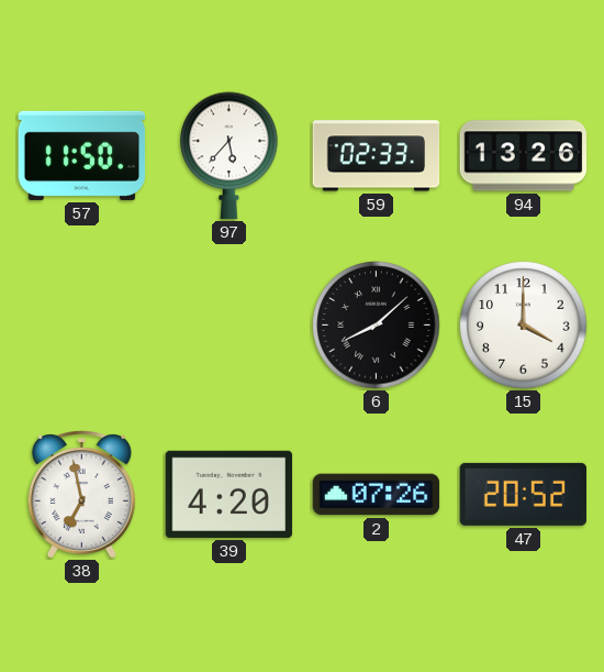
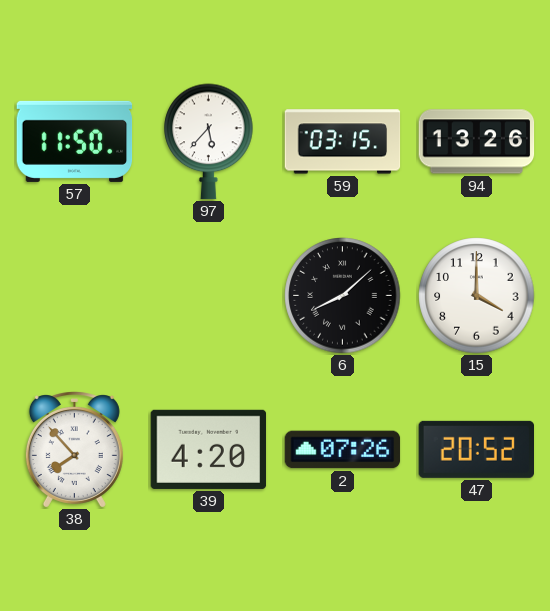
59: 02:33 -> 03:15
38: 6:58 -> 7:53
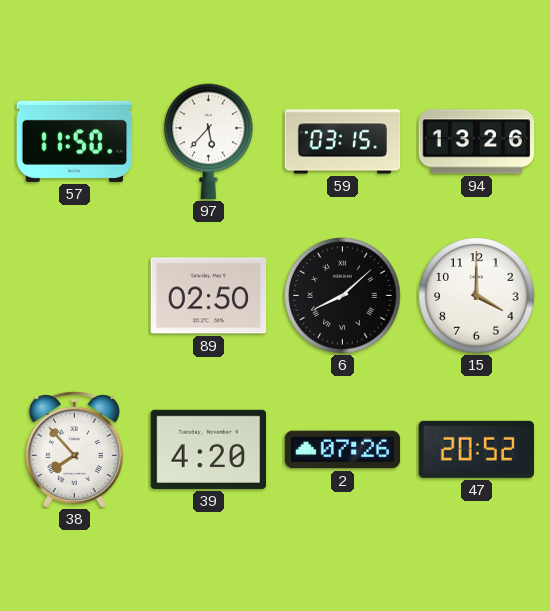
89: none -> 02:50
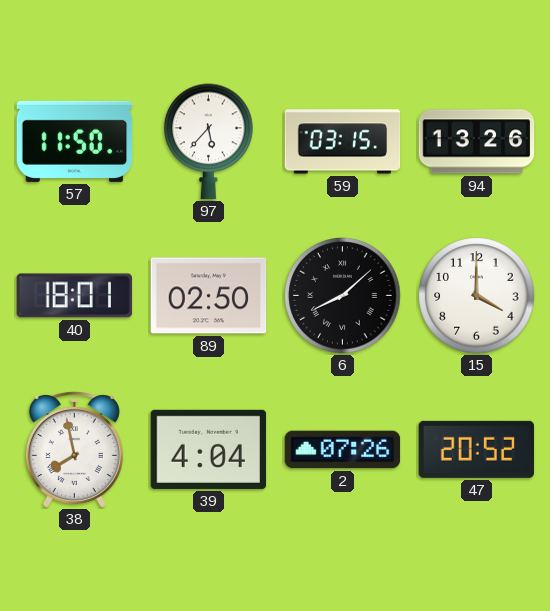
40: none -> 18:01
38: 7:53 -> 7:58
39: 4:20 -> 4:04
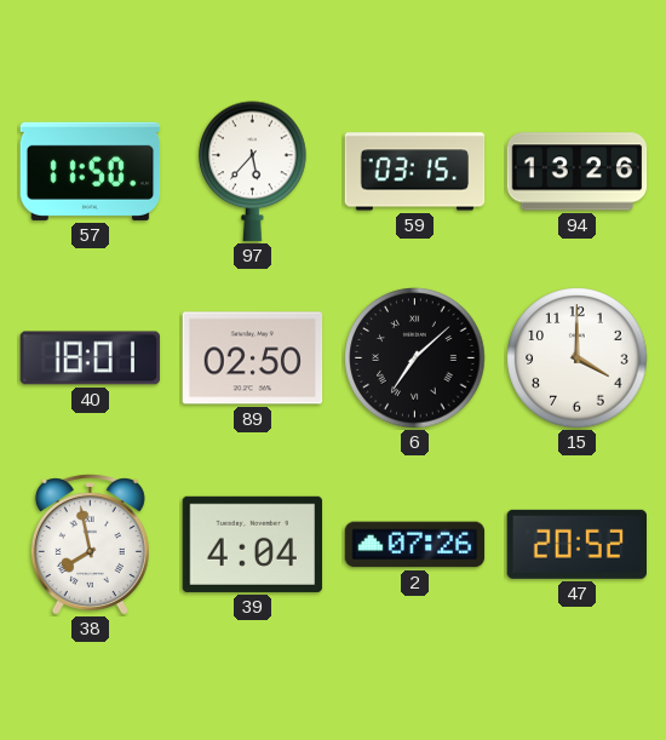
6: 8:08 -> 7:08
